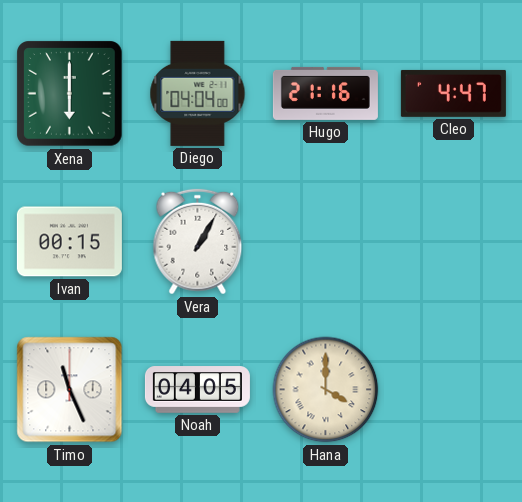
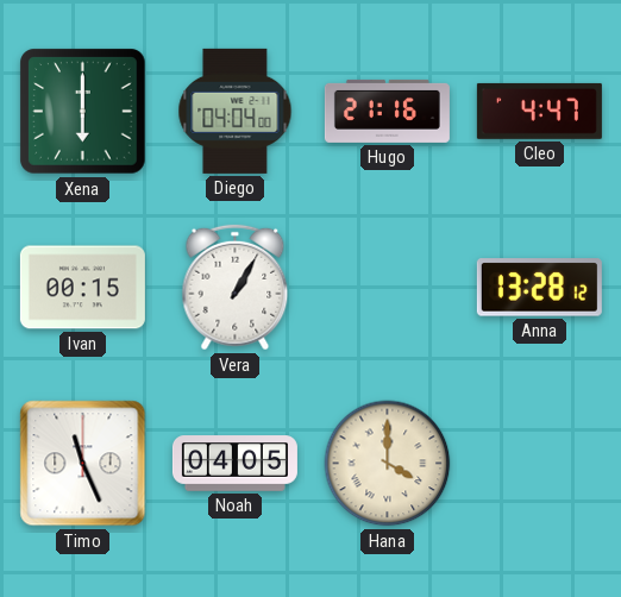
Anna: none -> 13:28
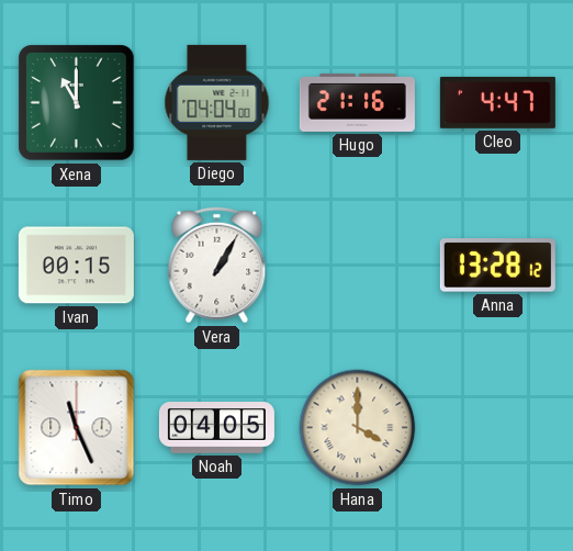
Xena: 6:00 -> 11:00
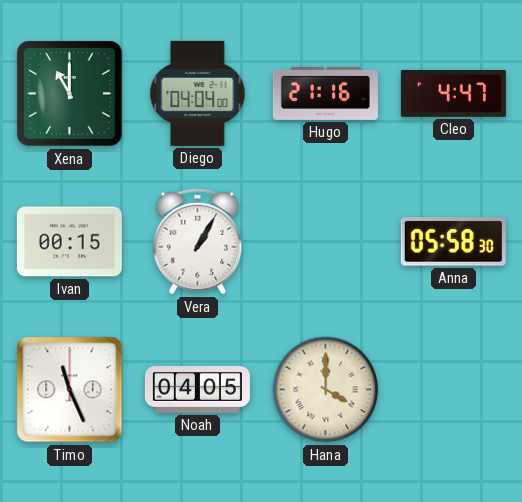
Anna: 13:28 -> 05:58
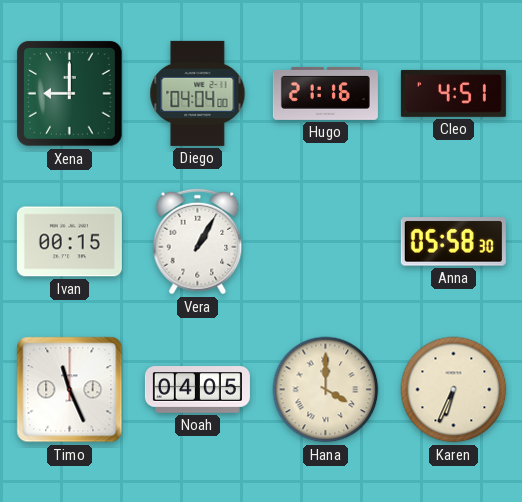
Xena: 11:00 -> 9:00
Cleo: 4:47 -> 4:51
Karen: none -> 6:34
